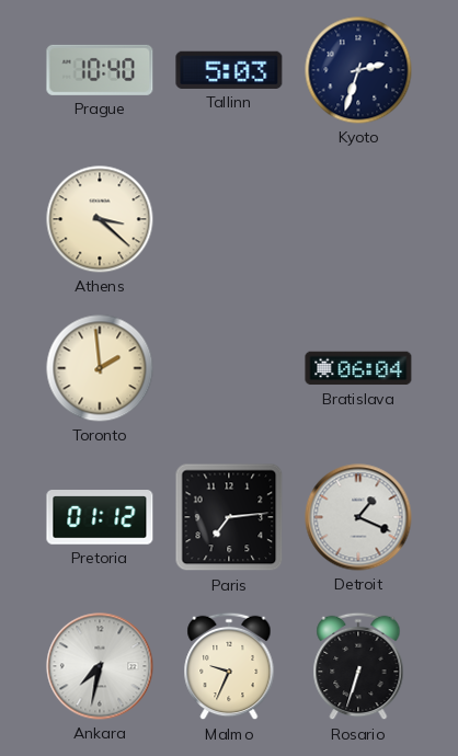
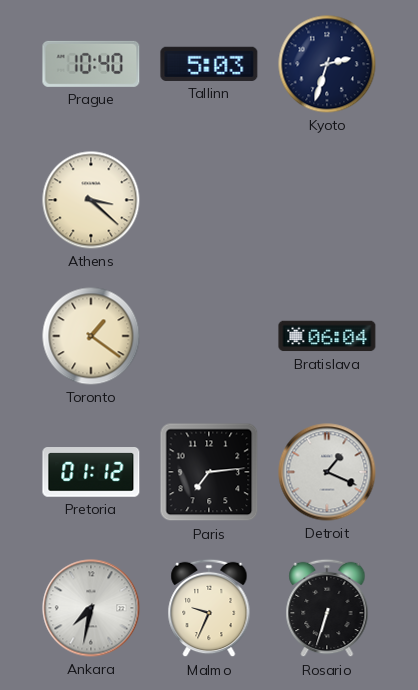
Toronto: 1:59 -> 1:21
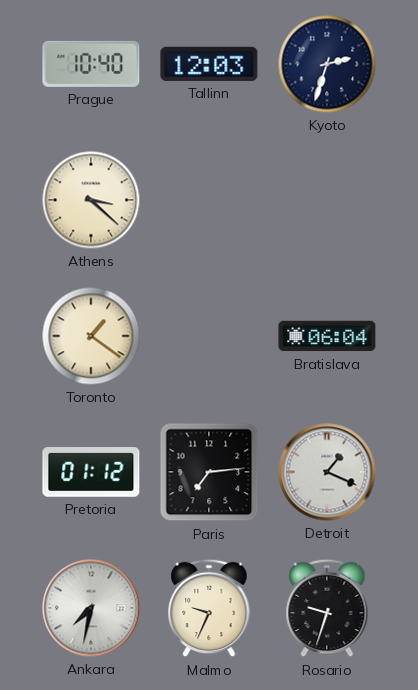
Tallinn: 5:03 -> 12:03
Rosario: 6:33 -> 9:33
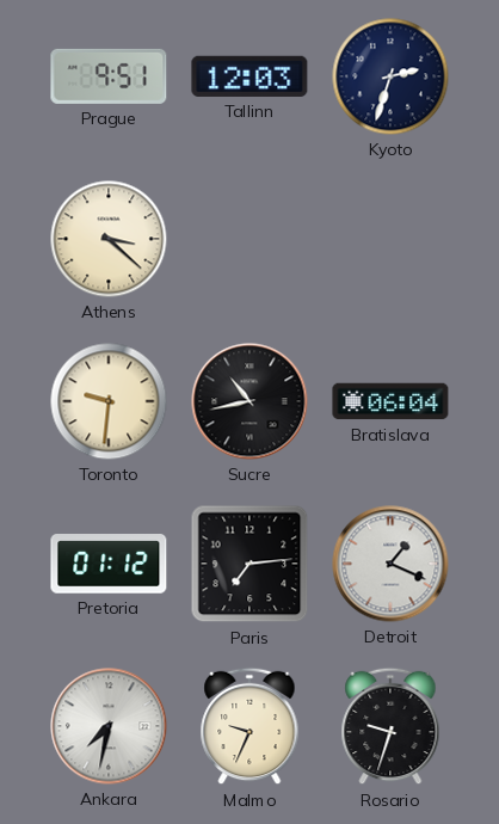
Prague: 10:40 -> 9:51
Toronto: 1:21 -> 9:31
Sucre: none -> 10:43
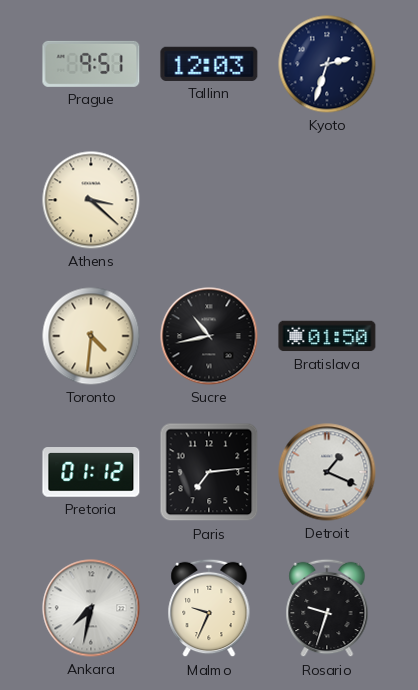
Toronto: 9:31 -> 4:31
Bratislava: 06:04 -> 01:50
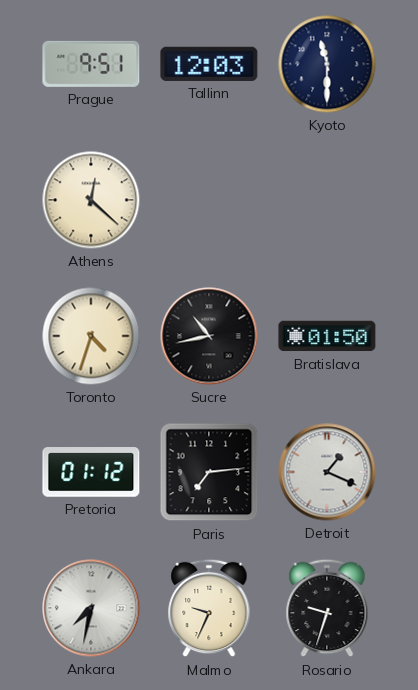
Kyoto: 2:33 -> 11:30
Athens: 3:22 -> 12:22
Toronto: 4:31 -> 4:33
